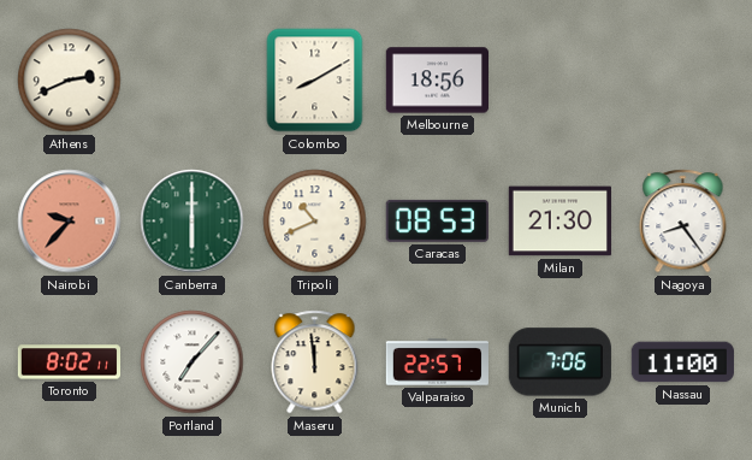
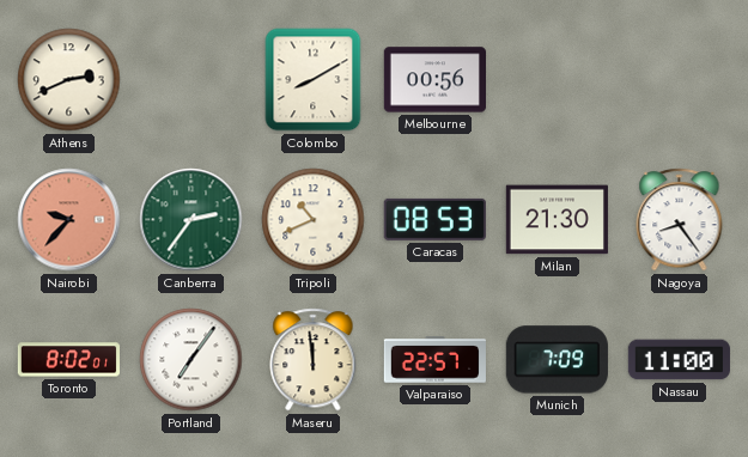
Melbourne: 18:56 -> 00:56
Canberra: 6:00 -> 2:36
Toronto: 8:02:11 -> 8:02:01
Portland: 7:07 -> 7:06
Munich: 7:06 -> 7:09
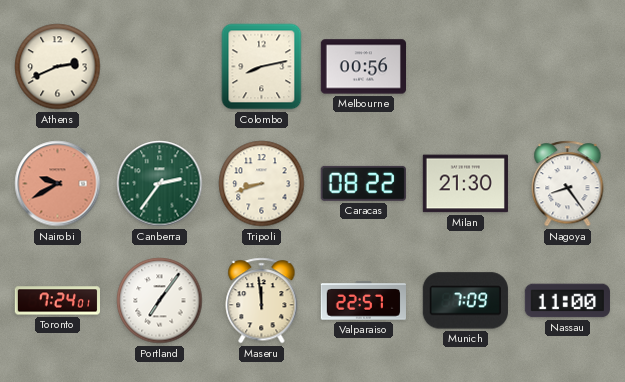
Colombo: 8:10 -> 8:13
Nairobi: 9:37 -> 9:40
Tripoli: 10:41 -> 8:42
Caracas: 08:53 -> 08:22
Toronto: 8:02 -> 7:24
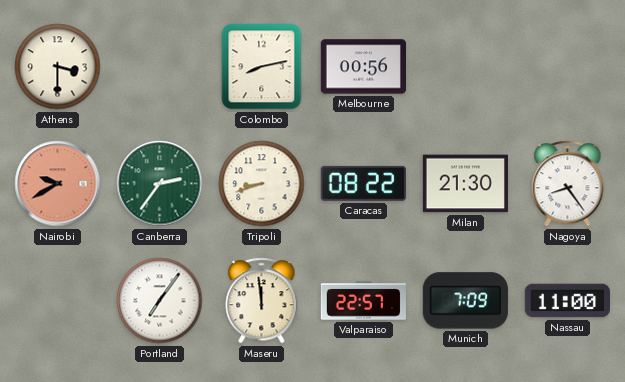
Athens: 2:41 -> 3:30
Toronto: 7:24 -> none
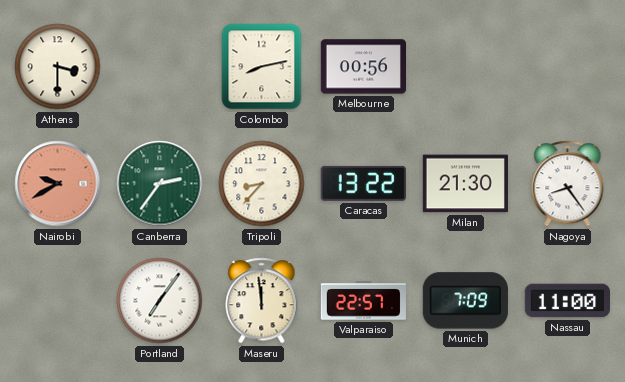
Tripoli: 8:42 -> 8:37
Caracas: 08:22 -> 13:22
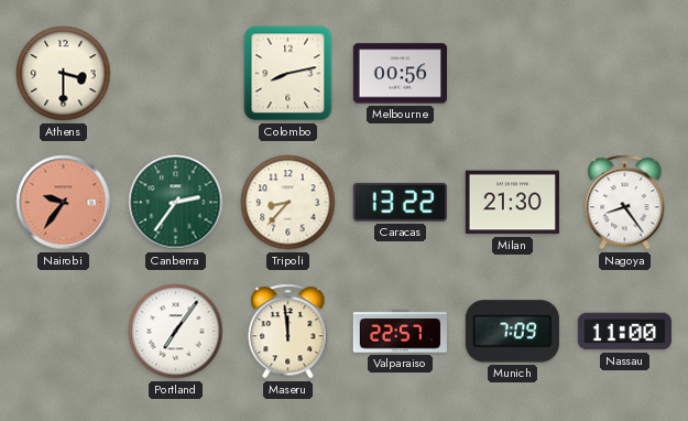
Nairobi: 9:40 -> 9:36
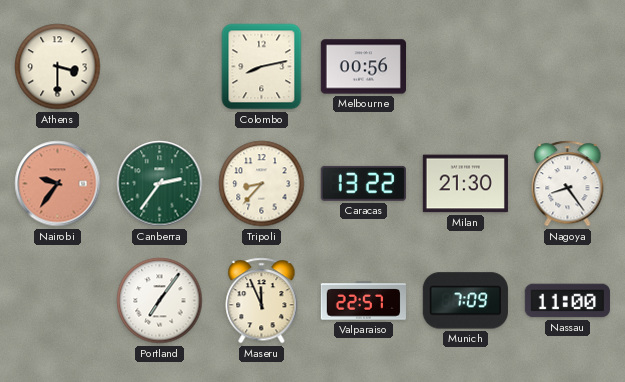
Maseru: 11:59 -> 11:56
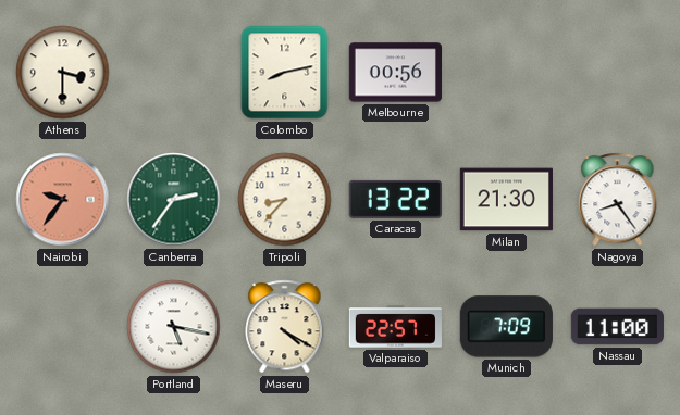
Portland: 7:06 -> 5:17
Maseru: 11:56 -> 4:20
